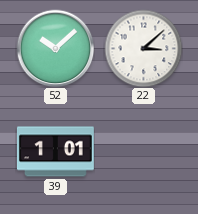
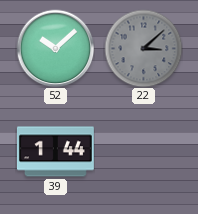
22 dial: white -> grey
39: 1:01 -> 1:44
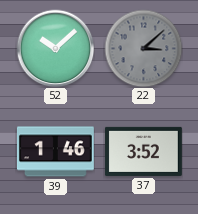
39: 1:44 -> 1:46
37: none -> 3:52
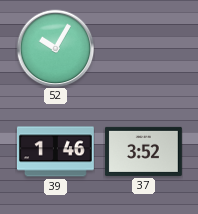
52: 10:08 -> 10:05
22: 3:08 -> none
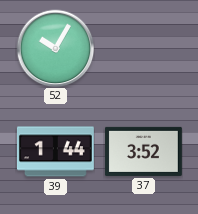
39: 1:46 -> 1:44
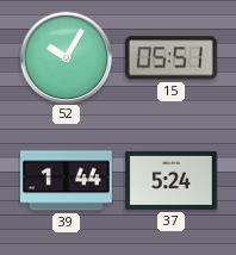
15: none -> 05:51
37: 3:52 -> 5:24
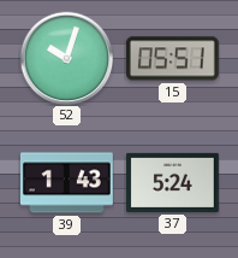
52: 10:05 -> 10:03
39: 1:44 -> 1:43
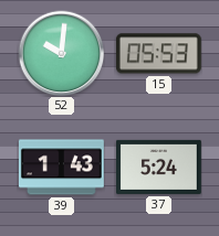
52: 10:03 -> 10:01
15: 05:51 -> 05:53
